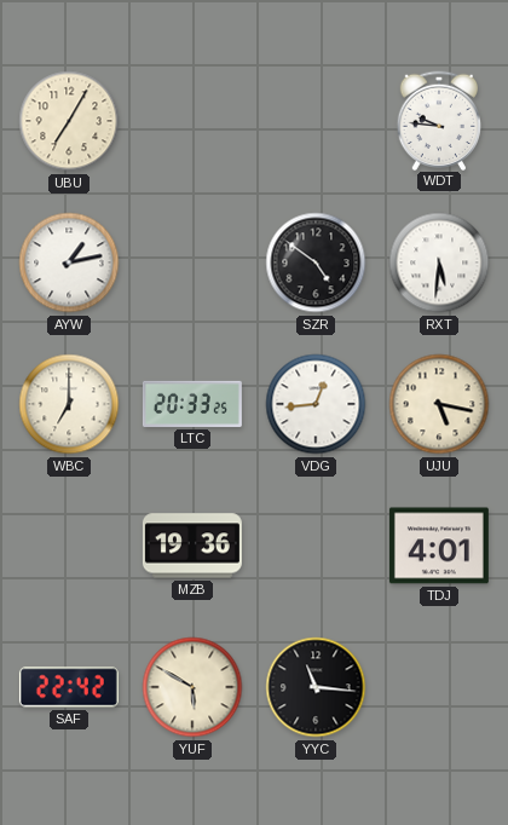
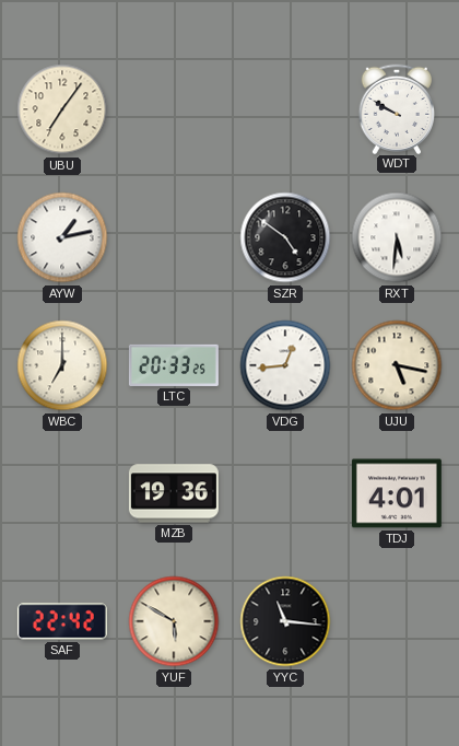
UBU: 7:05 -> 7:06
WDT: 9:46 -> 9:50
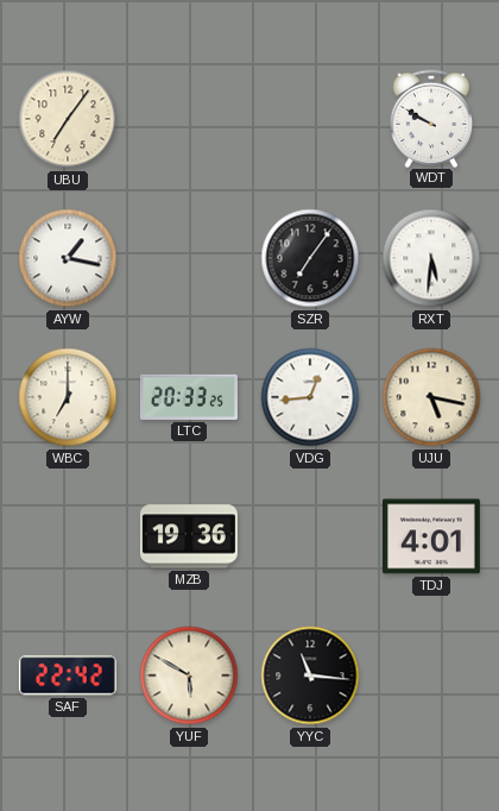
AYW: 1:13 -> 1:17
SZR: 4:51 -> 7:06
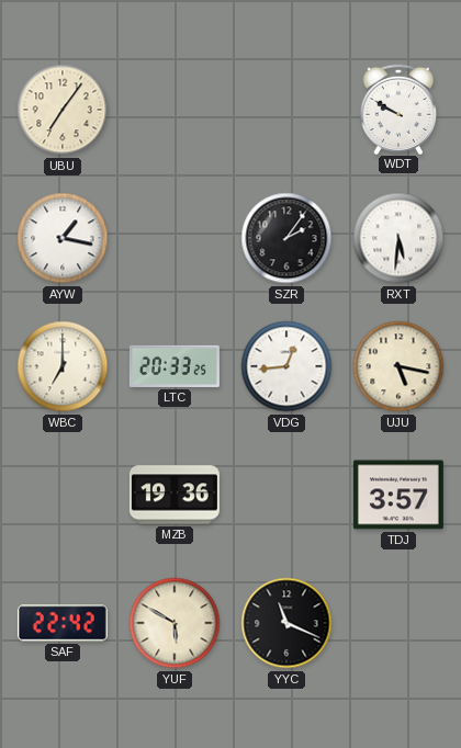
SZR: 7:06 -> 2:06
TDJ: 4:01 -> 3:57
YYC: 11:16 -> 11:19
